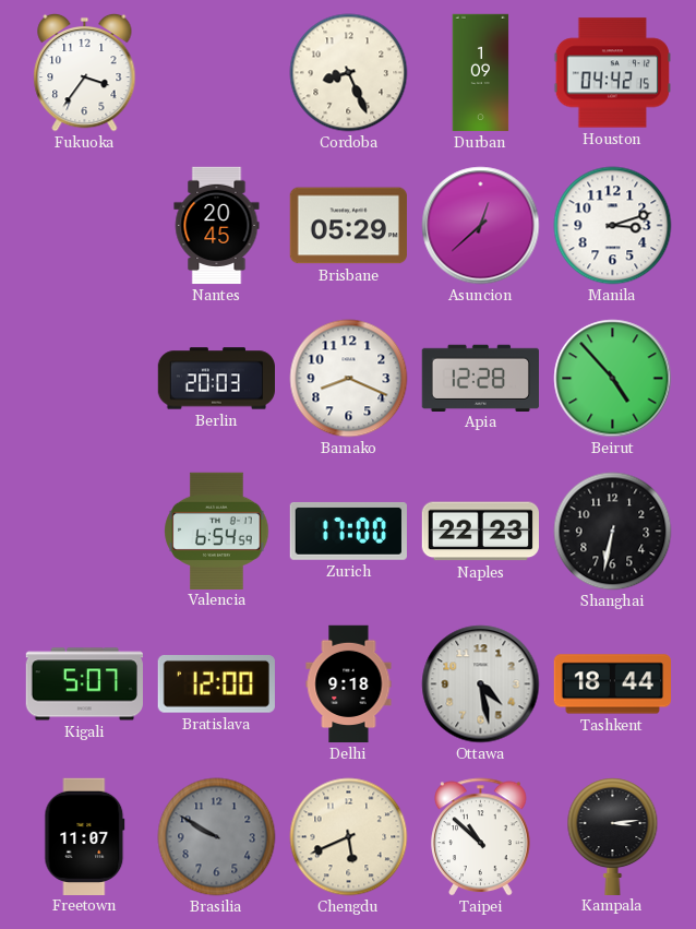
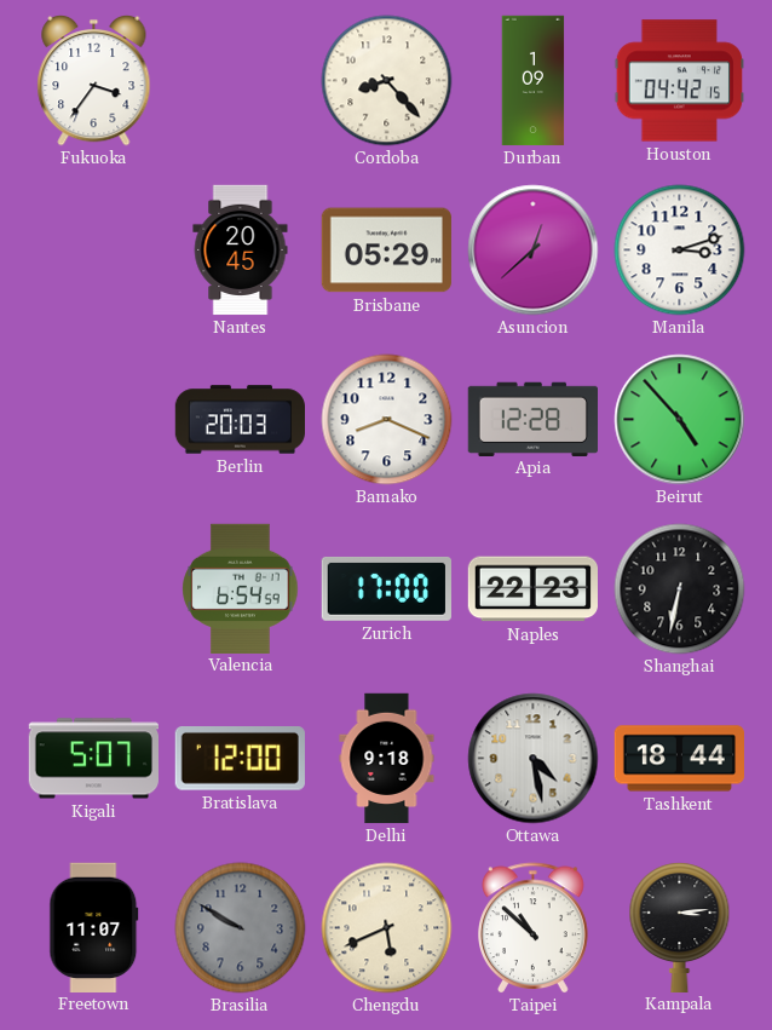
Cordoba: 8:26 -> 8:23
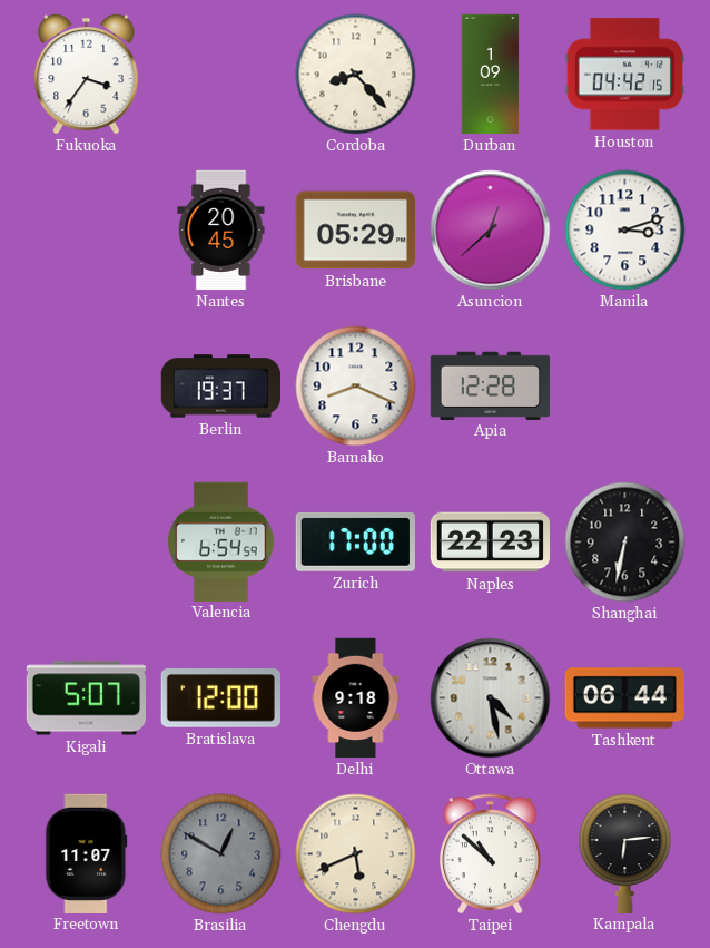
Berlin: 20:03 -> 19:37
Beirut: 4:53 -> none
Tashkent: 18:44 -> 06:44
Brasilia: 9:50 -> 12:50
Kampala: 3:14 -> 6:14
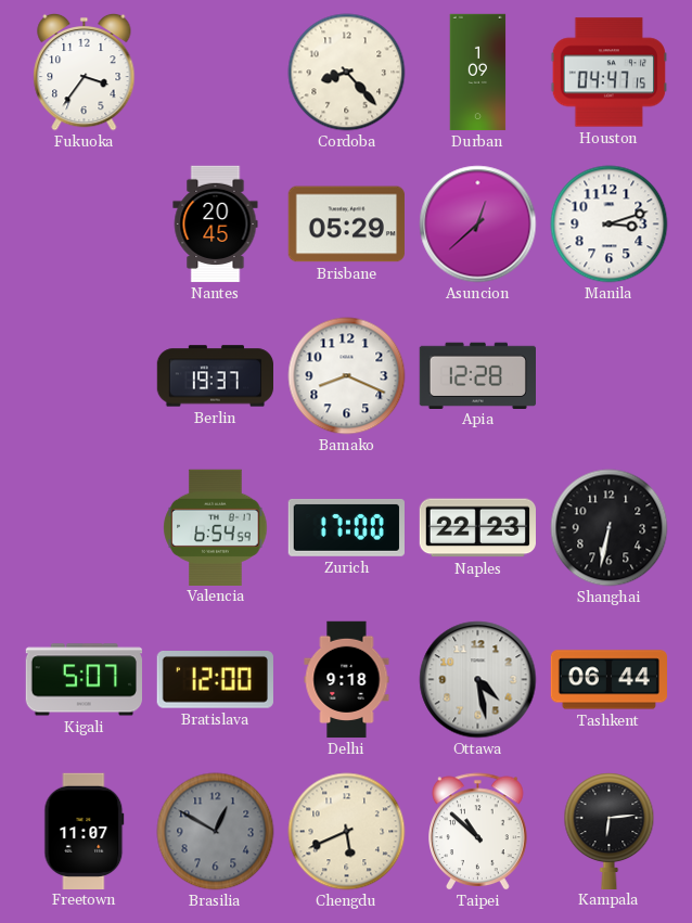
Houston: 04:42 -> 04:47
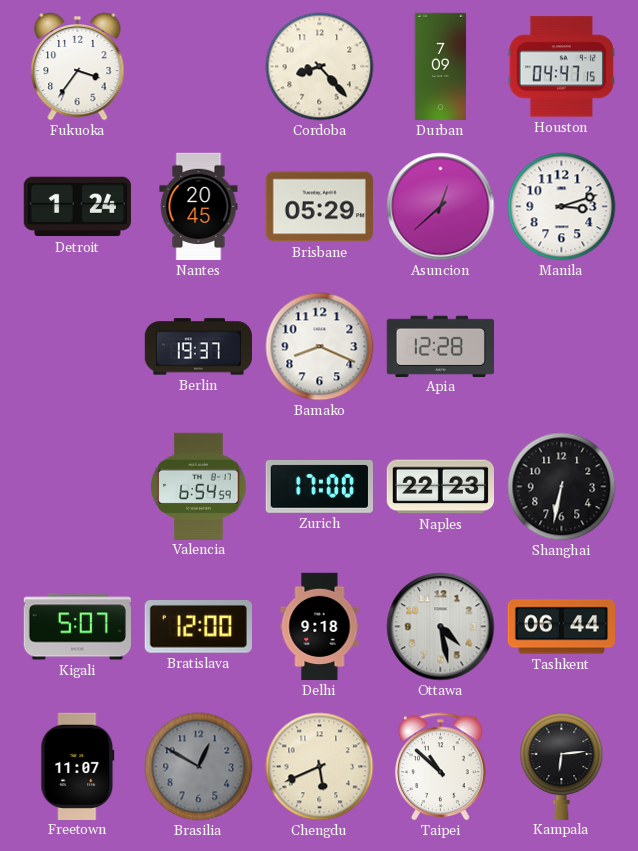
Durban: 1:09 -> 7:09
Detroit: none -> 1:24
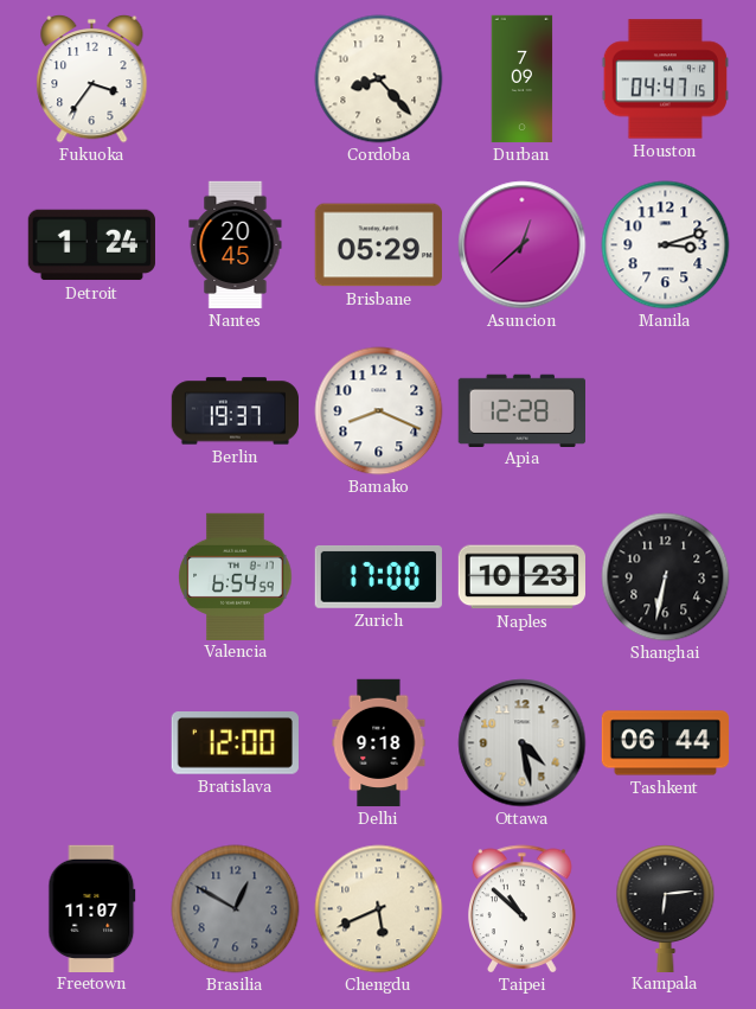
Naples: 22:23 -> 10:23
Kigali: 5:07 -> none
